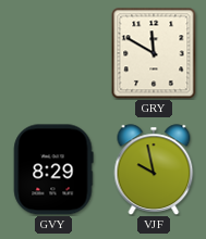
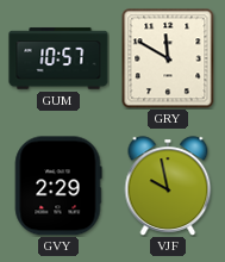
GUM: none -> 10:57
GVY: 8:29 -> 2:29
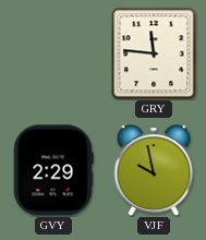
GUM: 10:57 -> none
GRY: 11:50 -> 11:46
